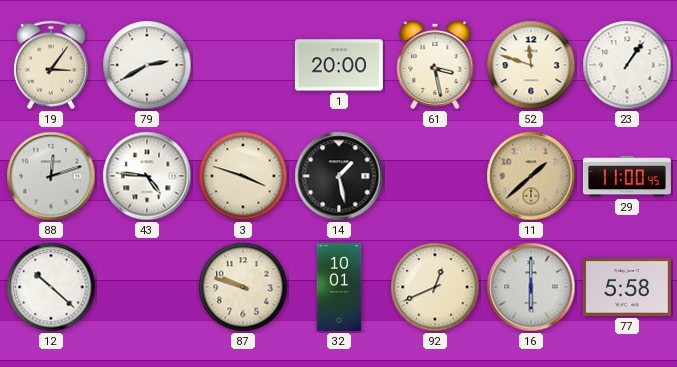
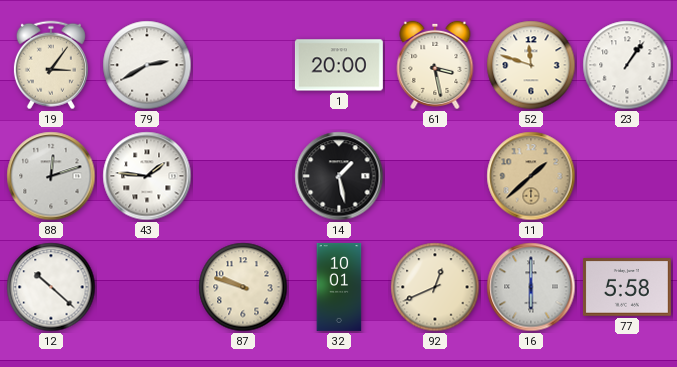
43: 4:46 -> 1:46
3: 3:48 -> none
29: 11:00 -> none
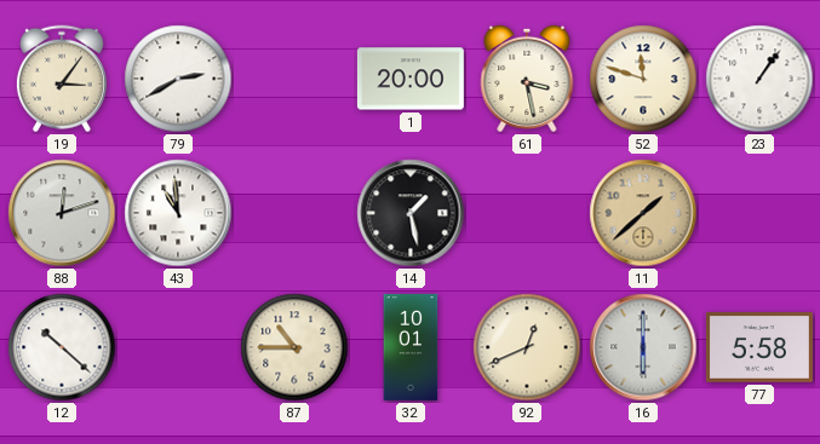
43: 1:46 -> 10:59
87: 9:48 -> 10:45
